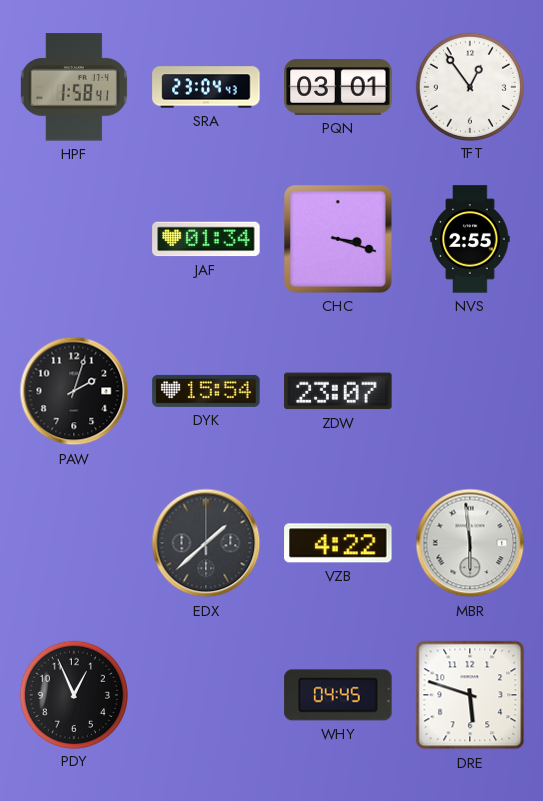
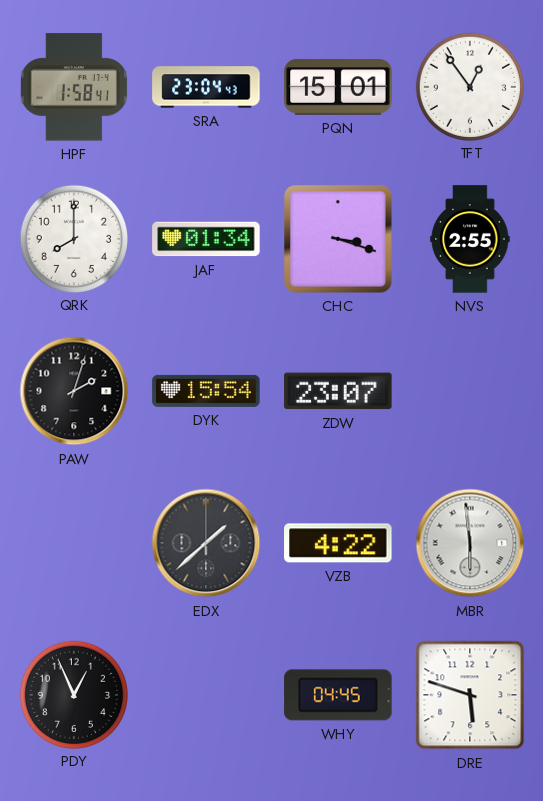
PQN: 03:01 -> 15:01
QRK: none -> 8:00
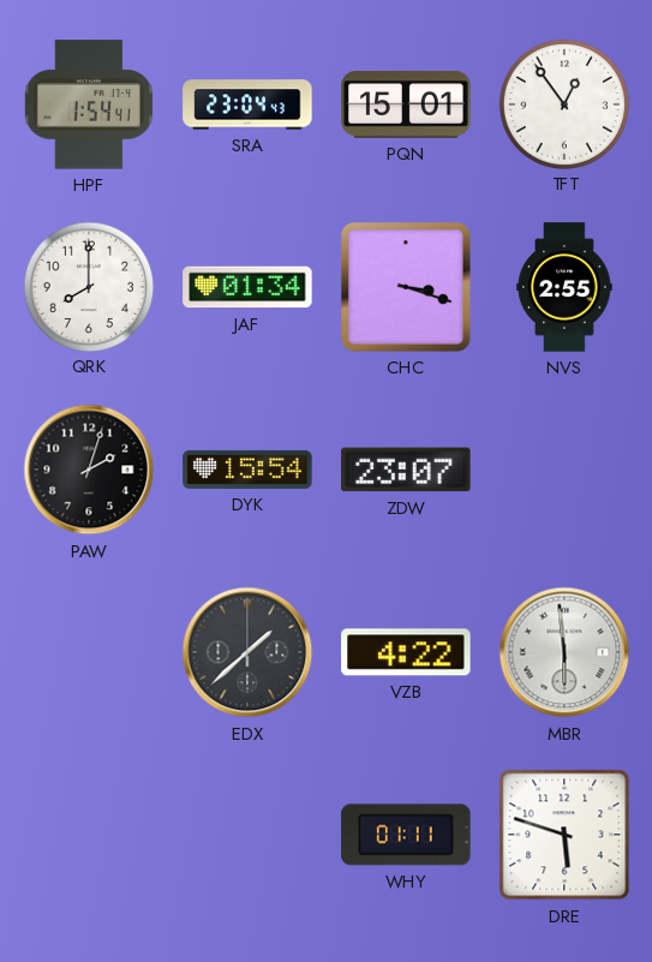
HPF: 1:58 -> 1:54
PDY: 12:56 -> none
WHY: 04:45 -> 01:11
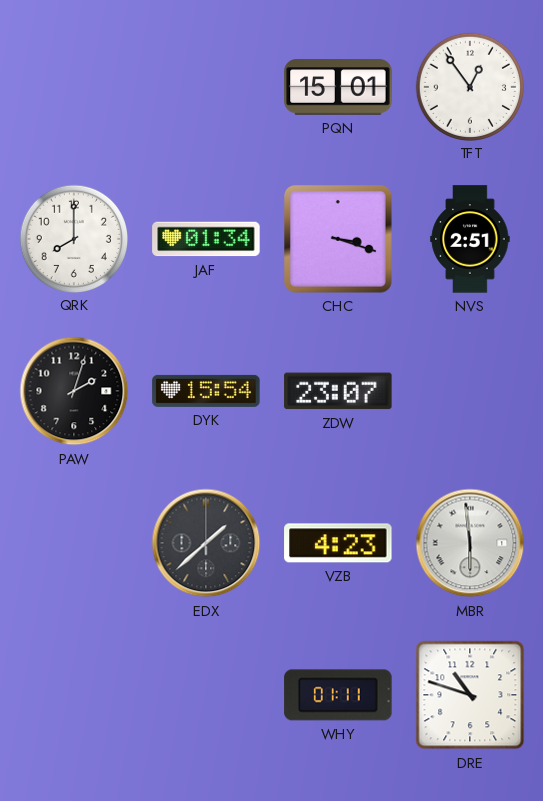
HPF: 1:54 -> none
SRA: 23:04 -> none
NVS: 2:55 -> 2:51
VZB: 4:22 -> 4:23
DRE: 5:48 -> 10:48
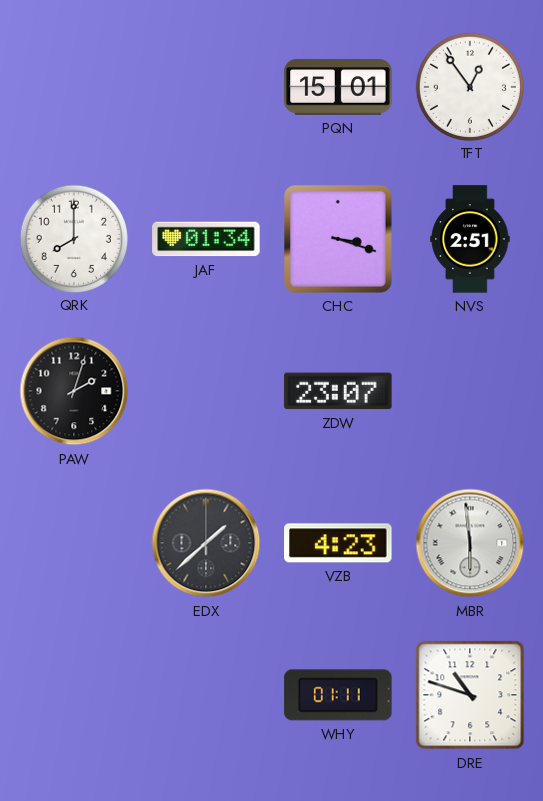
DYK: 15:54 -> none
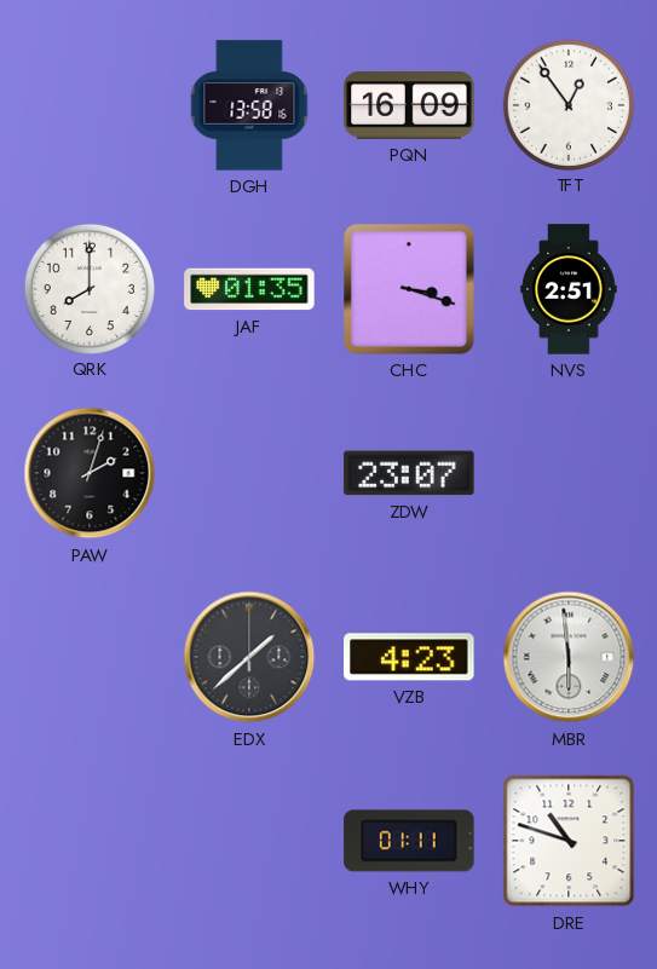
DGH: none -> 13:58
PQN: 15:01 -> 16:09
JAF: 01:34 -> 01:35
